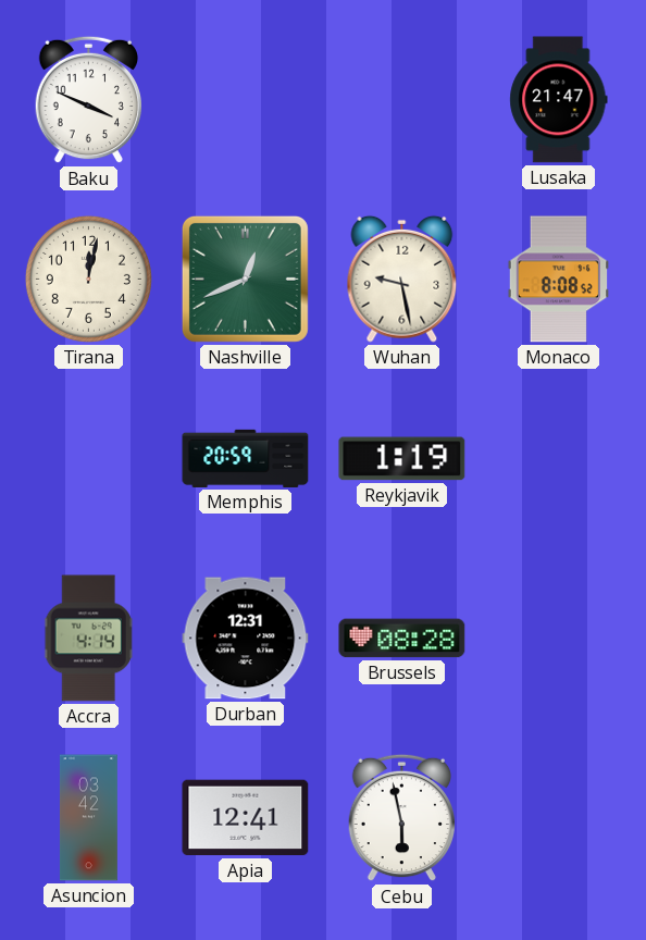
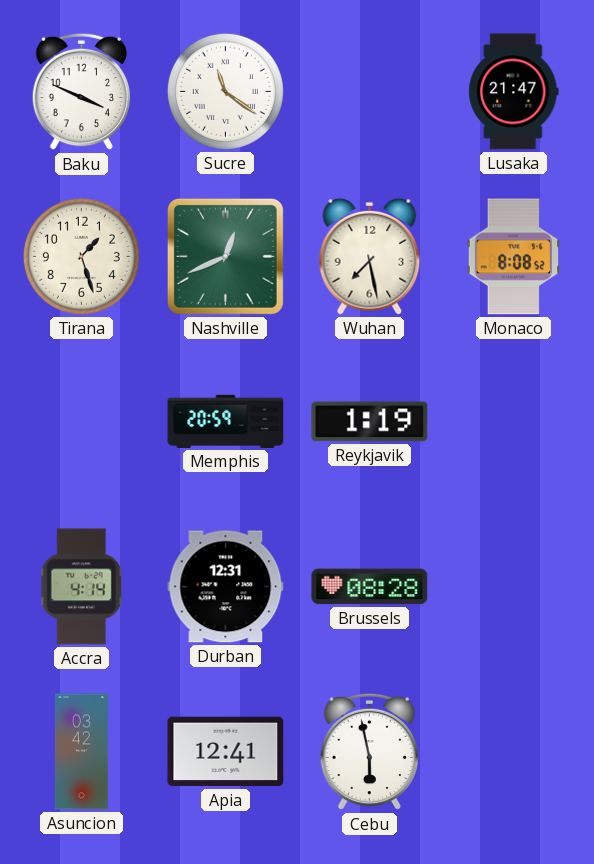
Sucre: none -> 11:21
Tirana: 12:02 -> 1:27
Wuhan: 9:28 -> 7:28
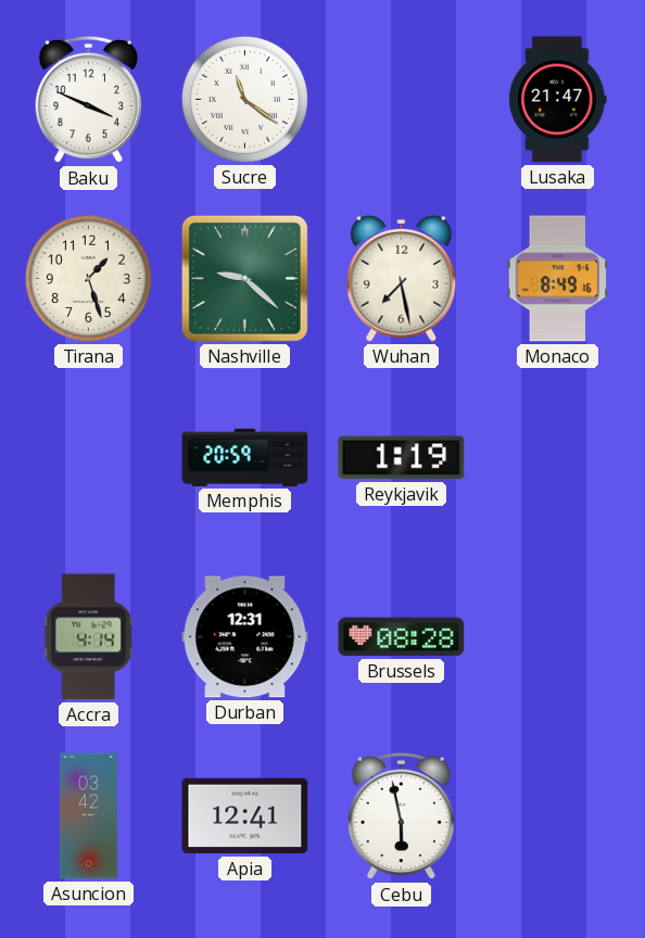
Nashville: 12:41 -> 9:22
Monaco: 8:08 -> 8:49
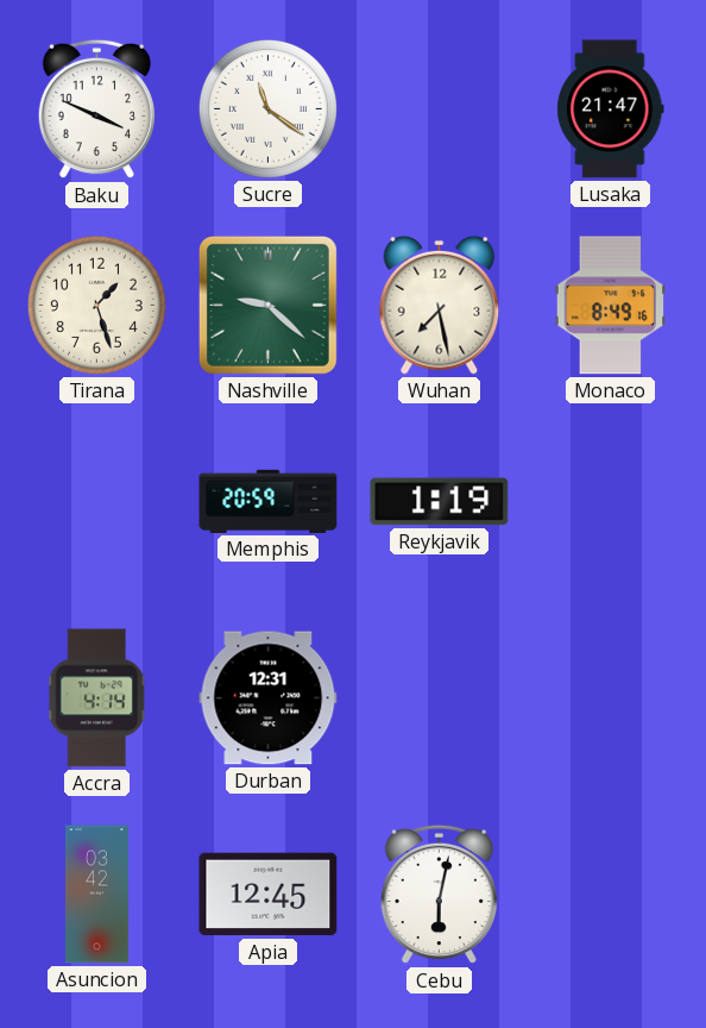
Brussels: 08:28 -> none
Apia: 12:41 -> 12:45
Cebu: 5:58 -> 6:02
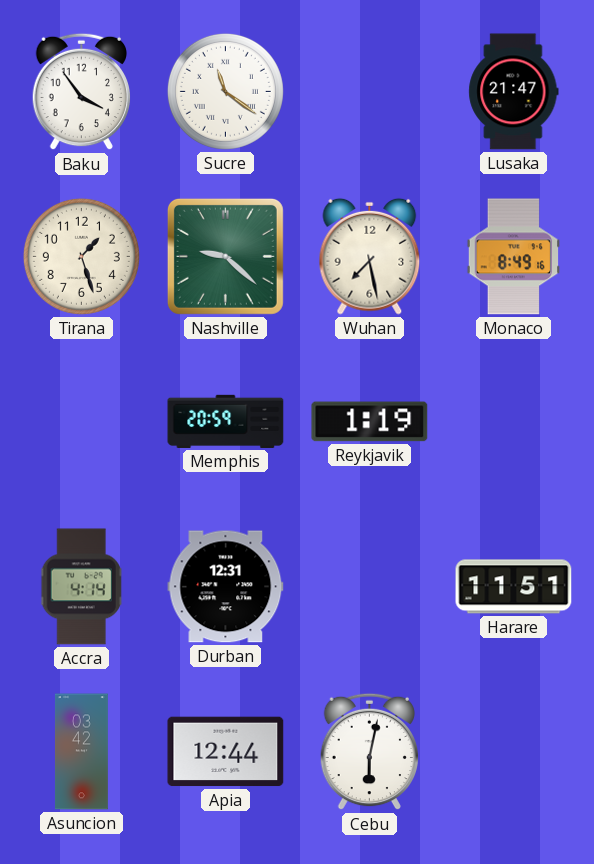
Baku: 3:49 -> 3:54
Harare: none -> 11:51
Apia: 12:45 -> 12:44
